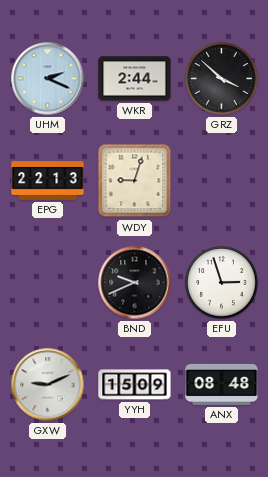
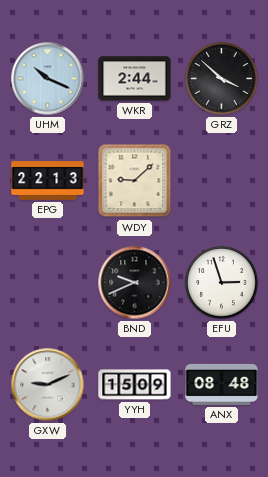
UHM: 2:19 -> 10:19
WDY: 9:03 -> 9:08
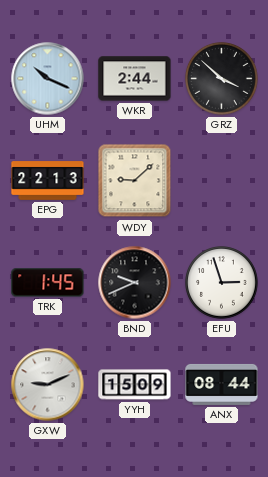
TRK: none -> 1:45
ANX: 08:48 -> 08:44
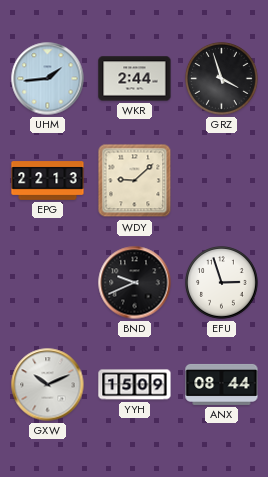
UHM: 10:19 -> 1:44
GRZ: 3:52 -> 3:57
TRK: 1:45 -> none
GXW: 9:11 -> 10:11
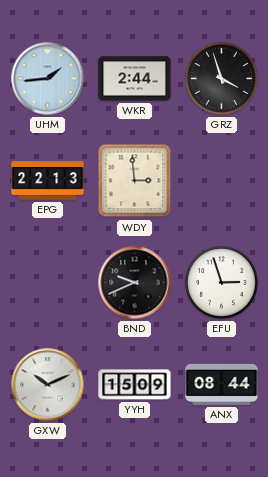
WDY: 9:08 -> 2:59
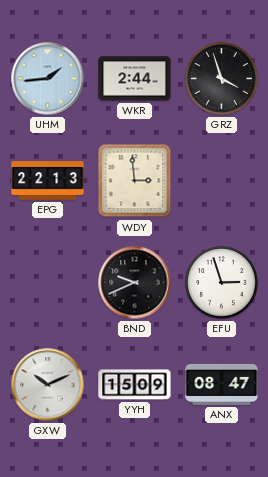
ANX: 08:44 -> 08:47
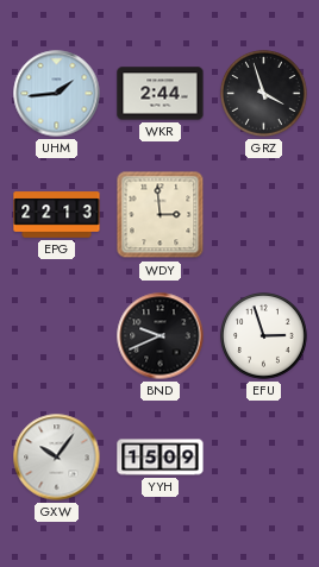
GXW: 10:11 -> 10:06
ANX: 08:47 -> none
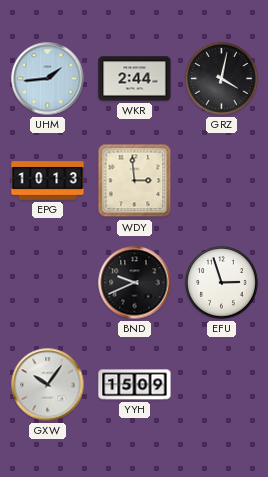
GRZ: 3:57 -> 4:02
EPG: 22:13 -> 10:13
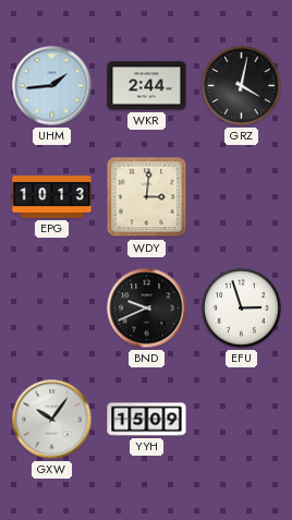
WDY: 2:59 -> 3:01
